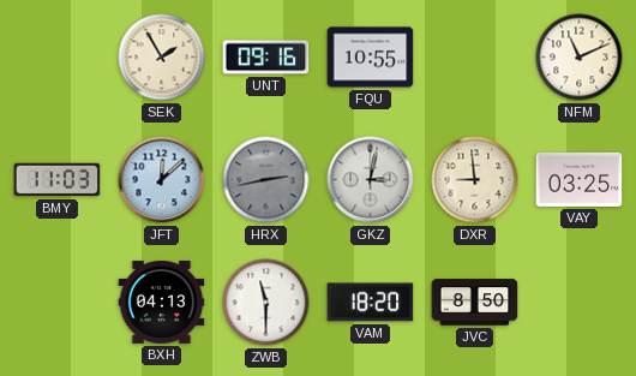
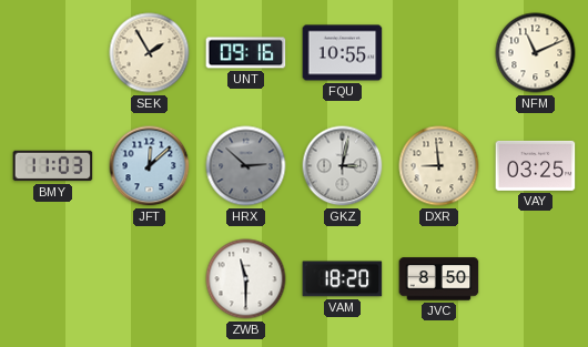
HRX: 2:43 -> 2:52
BXH: 04:13 -> none
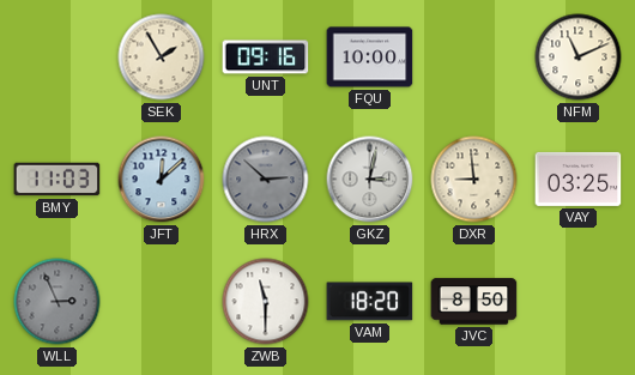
FQU: 10:55 -> 10:00
WLL: none -> 2:56
